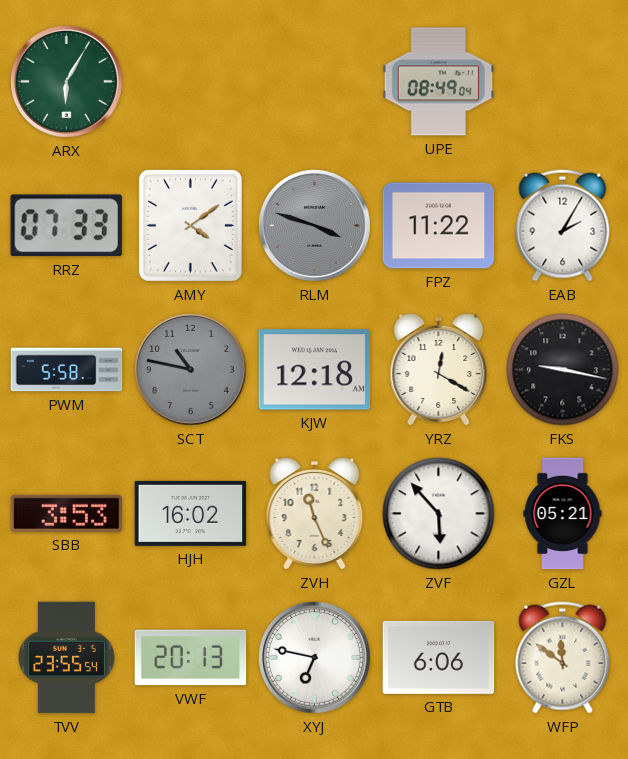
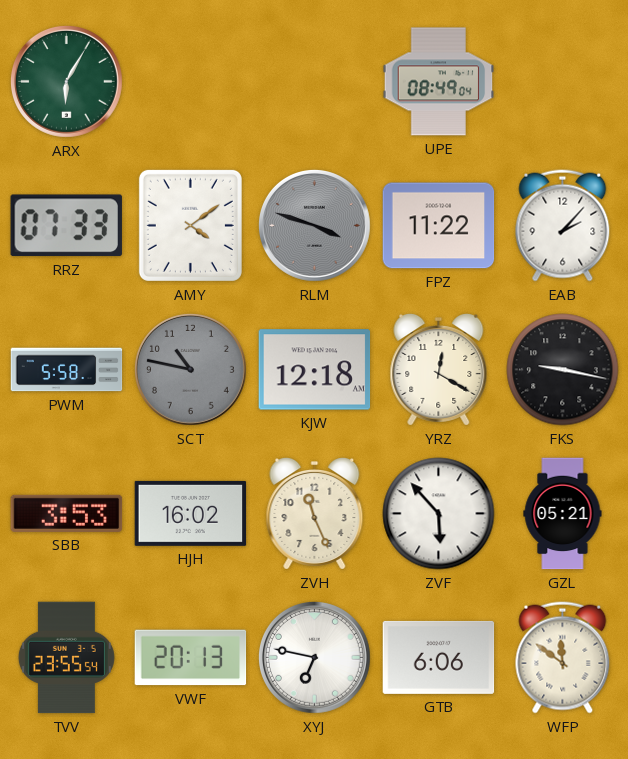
EAB: 2:05 -> 2:07
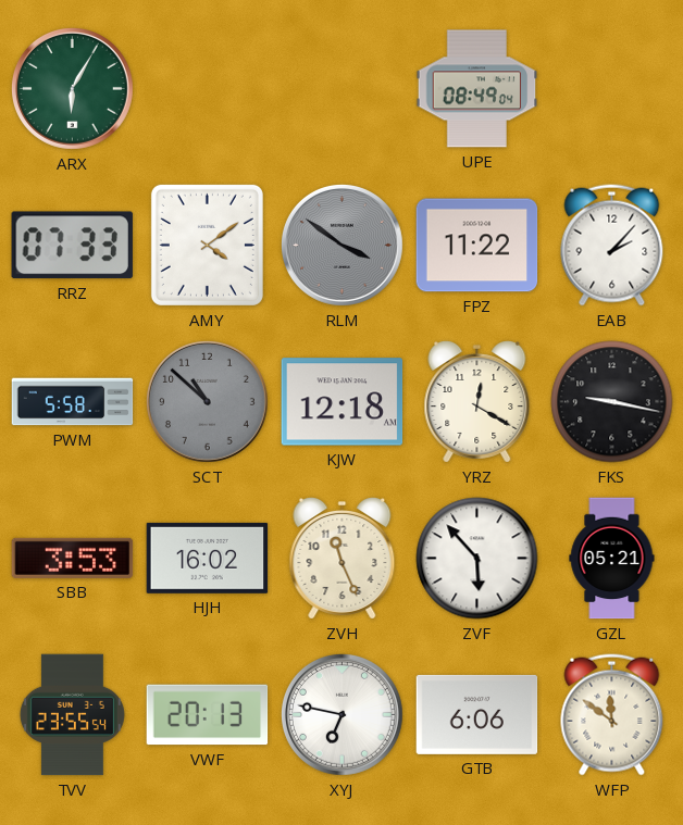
RLM: 3:48 -> 3:51
SCT: 10:47 -> 10:52
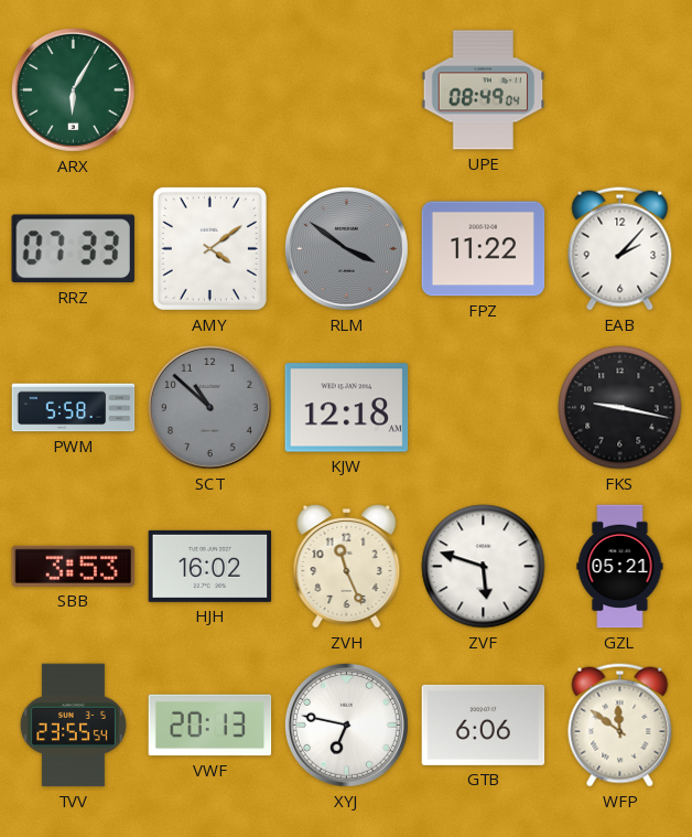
YRZ: 12:20 -> none
ZVF: 5:53 -> 5:48
